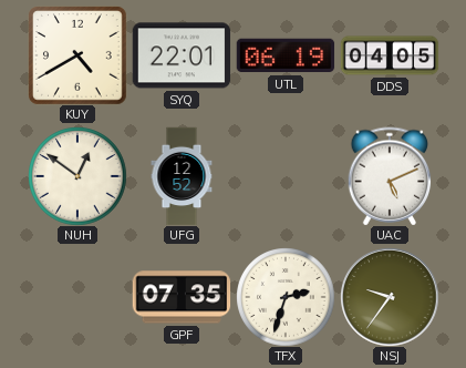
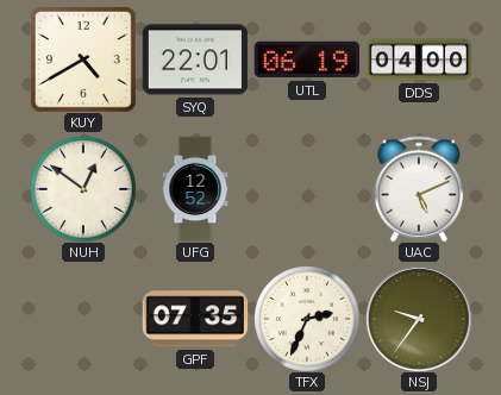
DDS: 04:05 -> 04:00
TFX: 2:33 -> 2:34
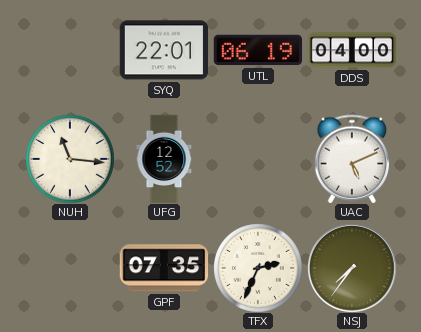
KUY: 4:40 -> none
NUH: 12:51 -> 11:16
NSJ: 9:36 -> 7:36
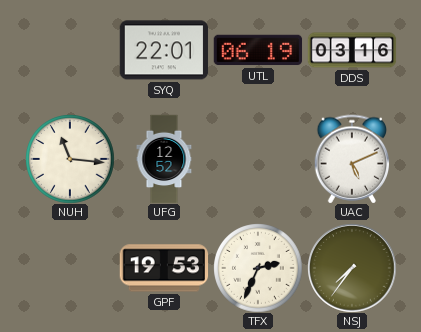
DDS: 04:00 -> 03:16
GPF: 07:35 -> 19:53
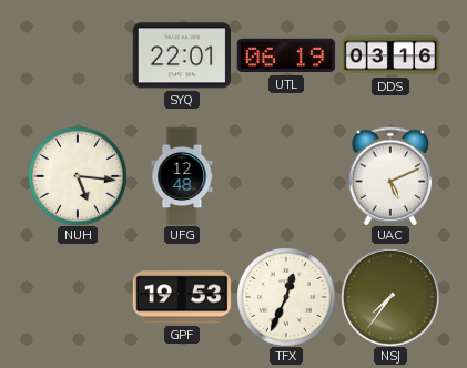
NUH: 11:16 -> 5:16
UFG: 12:52 -> 12:48
TFX: 2:34 -> 12:34
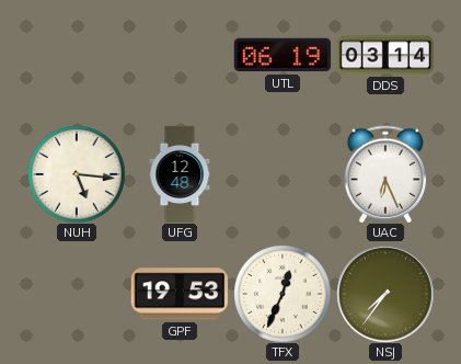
SYQ: 22:01 -> none
DDS: 03:16 -> 03:14
UAC: 5:11 -> 6:26
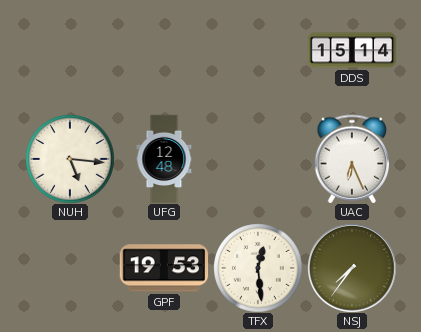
UTL: 06:19 -> none
DDS: 03:14 -> 15:14
TFX: 12:34 -> 12:29
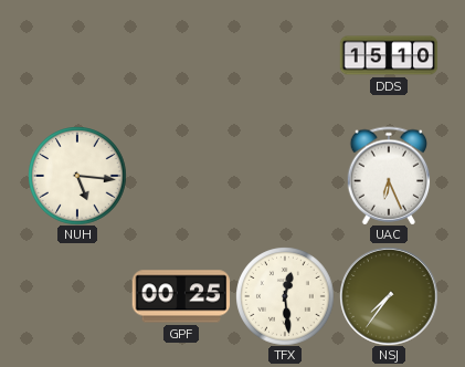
DDS: 15:14 -> 15:10
UFG: 12:48 -> none
GPF: 19:53 -> 00:25
